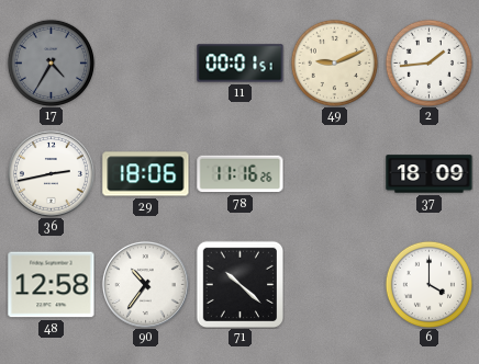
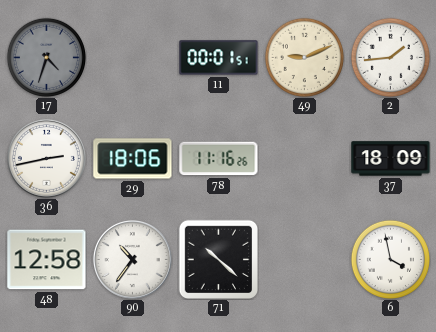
17: 4:35 -> 4:33
6: 4:00 -> 3:58
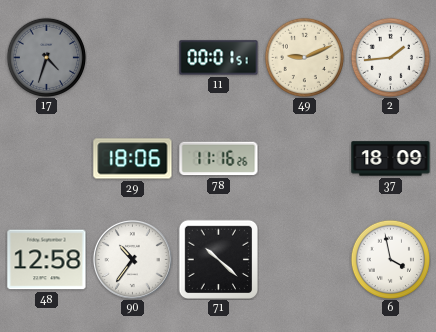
36: 2:43 -> none
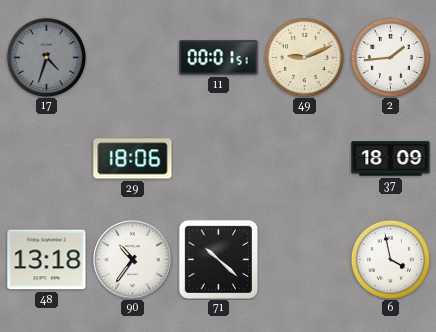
78: 11:16 -> none
48: 12:58 -> 13:18
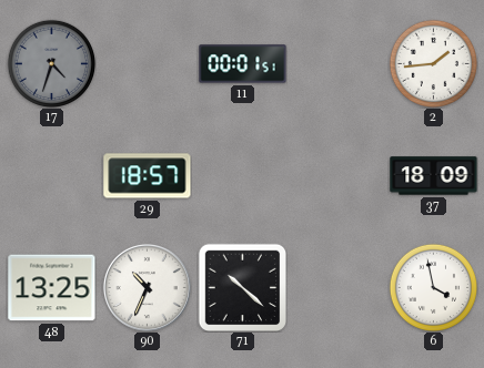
49: 9:11 -> none
29: 18:06 -> 18:57
48: 13:18 -> 13:25
90: 10:36 -> 10:34
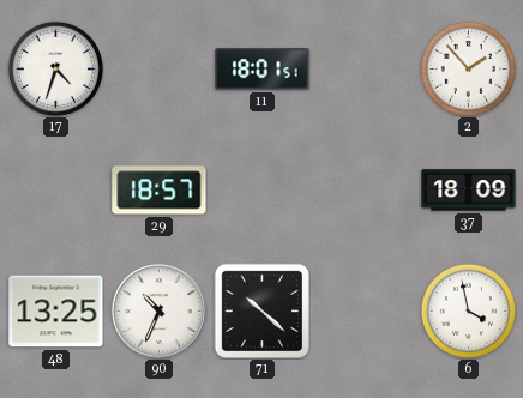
17 dial: grey -> white
11: 00:01 -> 18:01
2: 1:44 -> 1:53
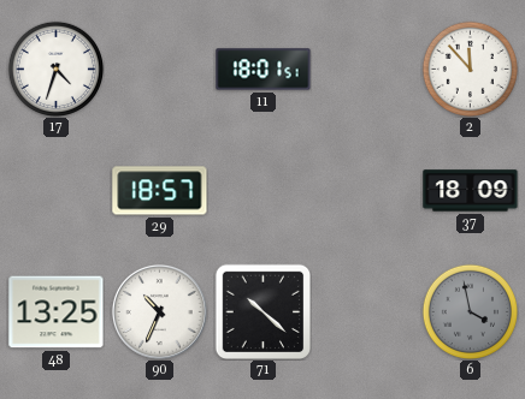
2: 1:53 -> 11:53
6 dial: white -> grey
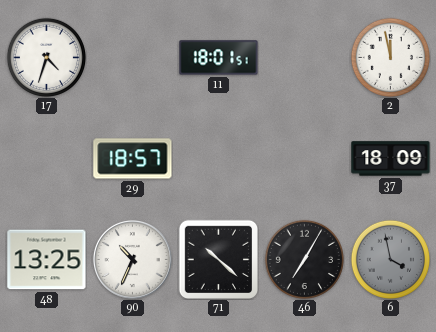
2: 11:53 -> 11:58
46: none -> 7:05
